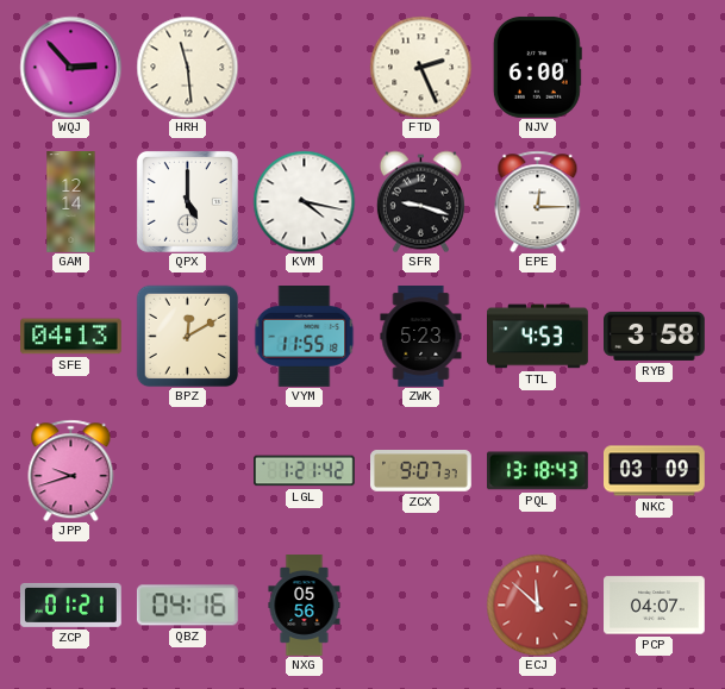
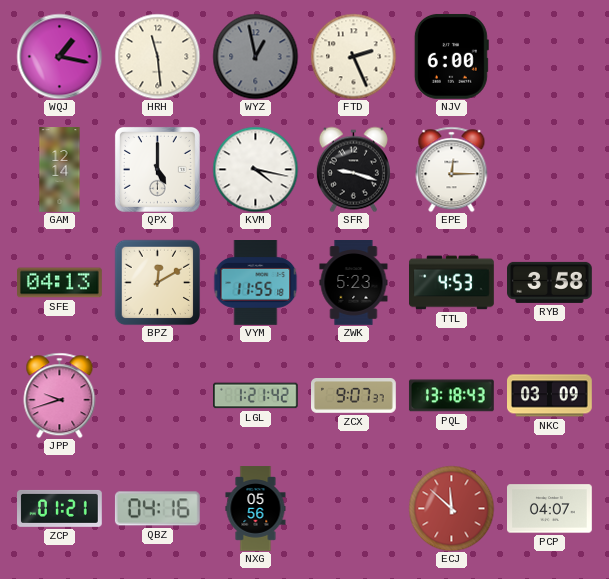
WQJ: 2:53 -> 1:17
WYZ: none -> 12:58
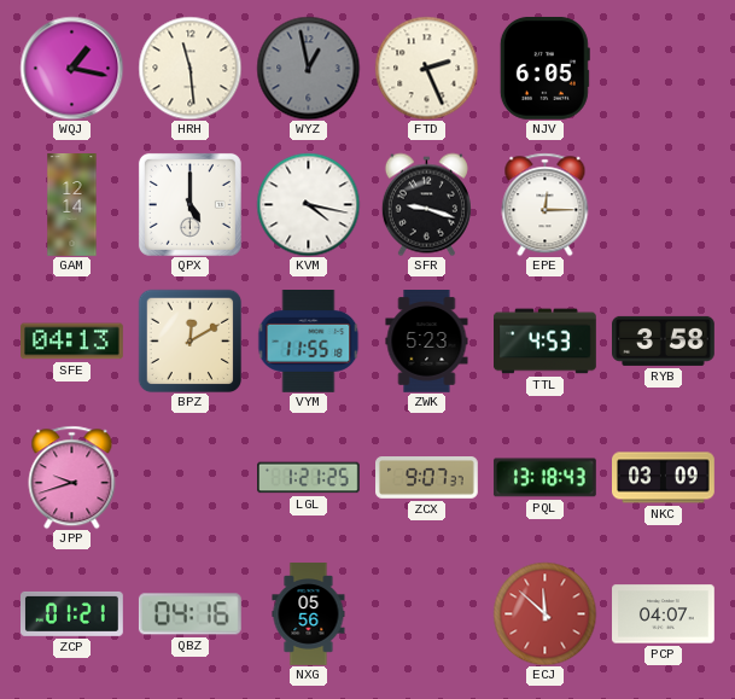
NJV: 6:00 -> 6:05
LGL: 1:21:42 -> 1:21:25
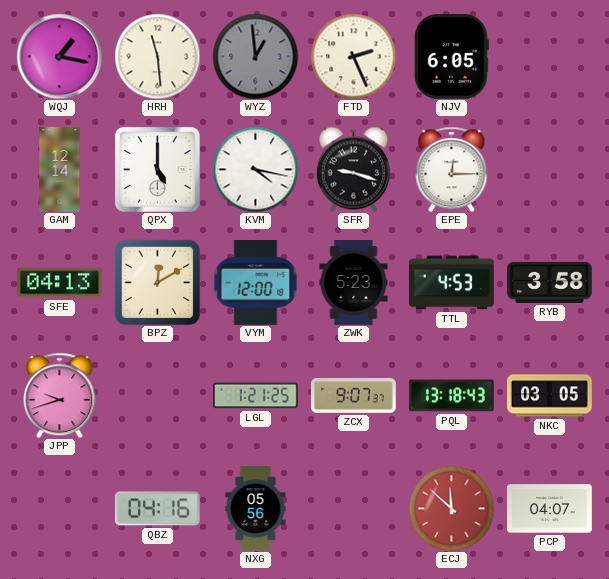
WYZ: 12:58 -> 12:59
VYM: 11:55 -> 12:00
NKC: 03:09 -> 03:05
ZCP: 01:21 -> none
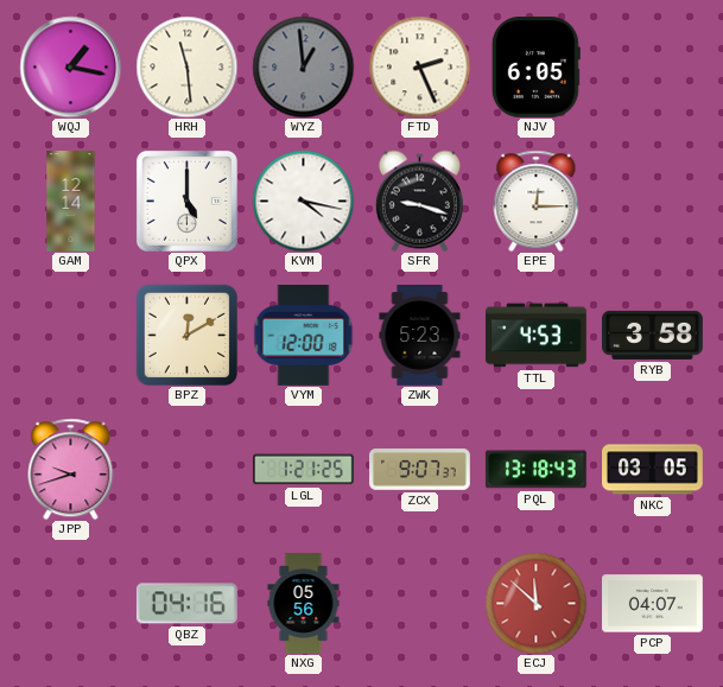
SFE: 04:13 -> none
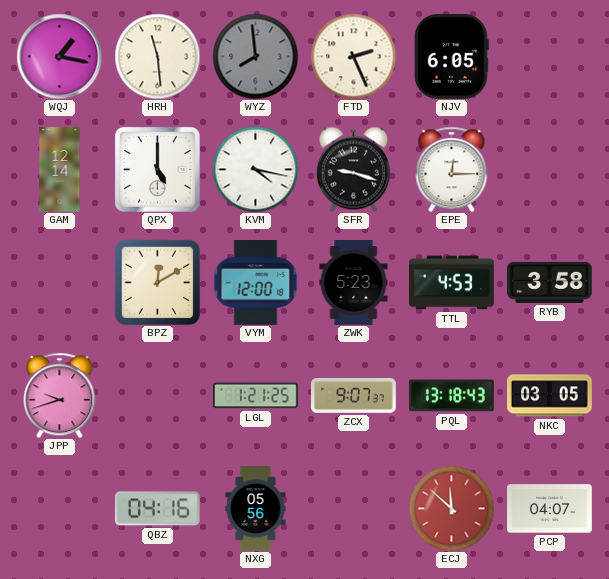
WYZ: 12:59 -> 7:59
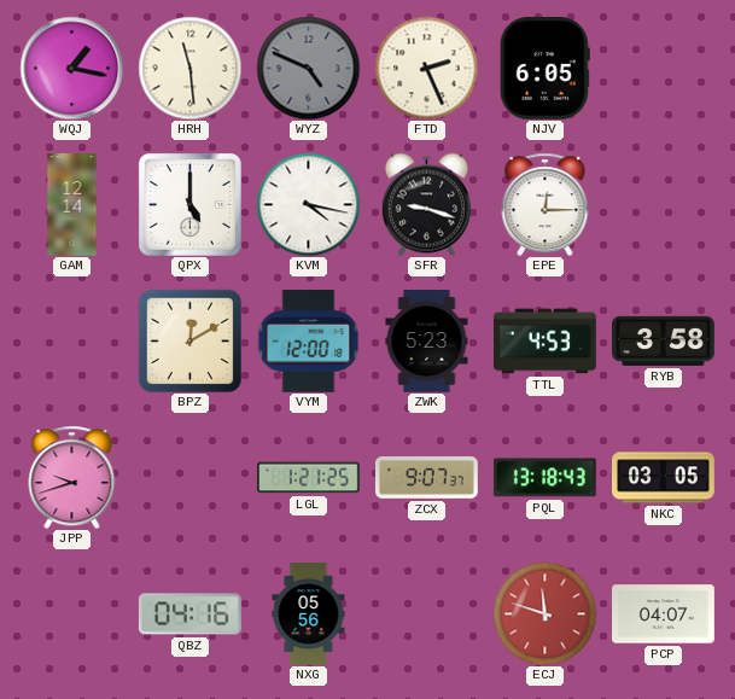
WYZ: 7:59 -> 4:49
ECJ: 11:52 -> 11:48
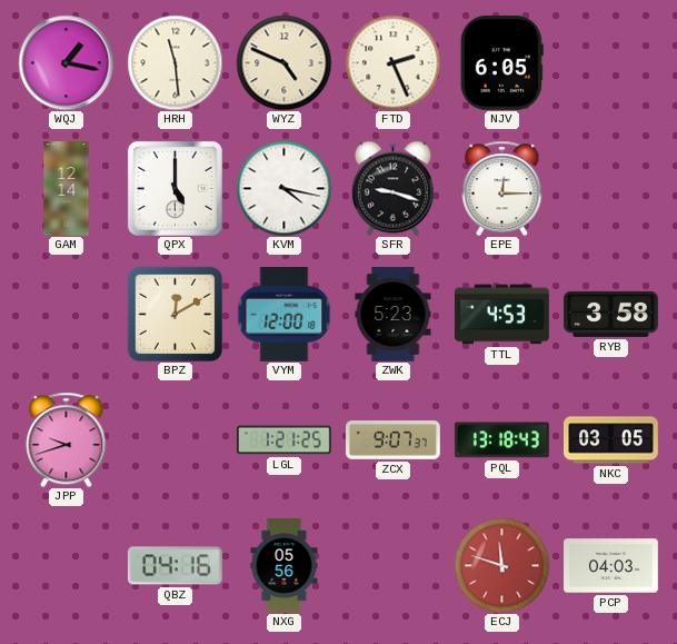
WYZ dial: grey -> cream
PCP: 04:07 -> 04:03
